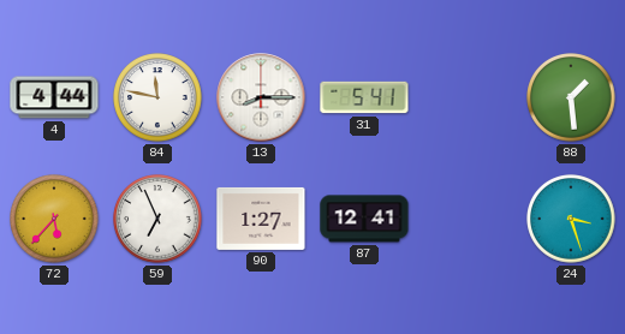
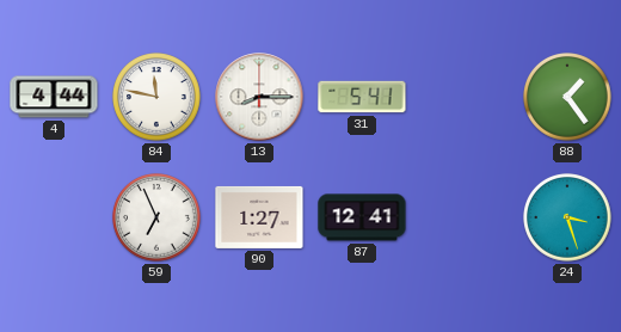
88: 1:29 -> 1:24
72: 5:37 -> none
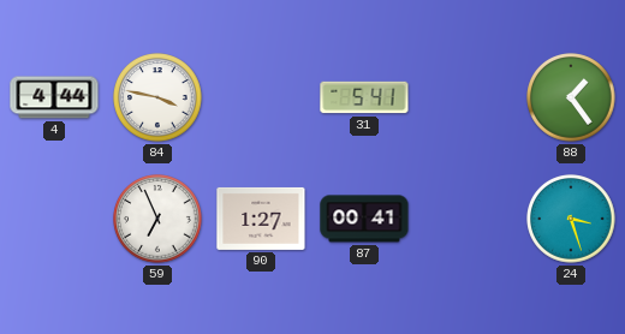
84: 11:47 -> 3:47
13: 8:15 -> none
87: 12:41 -> 00:41
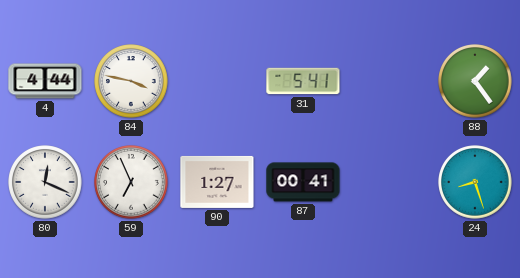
80: none -> 12:19
24: 3:27 -> 8:27
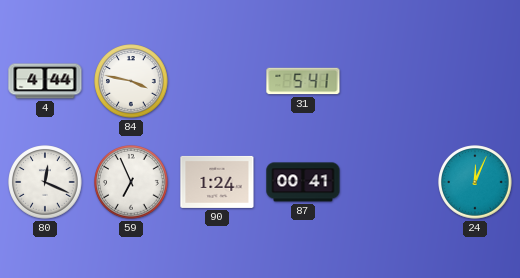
88: 1:24 -> none
90: 1:27 -> 1:24
24: 8:27 -> 12:04
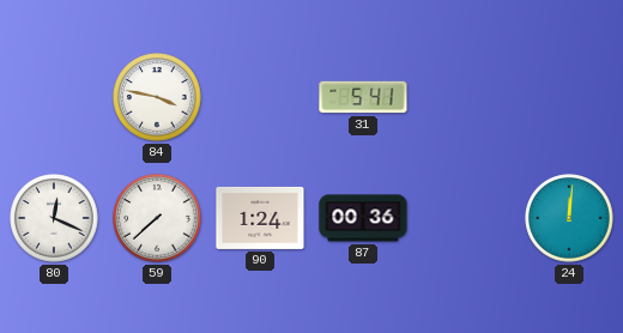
4: 4:44 -> none
59: 6:56 -> 7:38
87: 00:41 -> 00:36
24: 12:04 -> 12:01
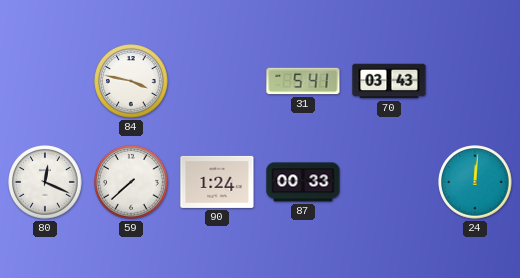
70: none -> 03:43
87: 00:36 -> 00:33
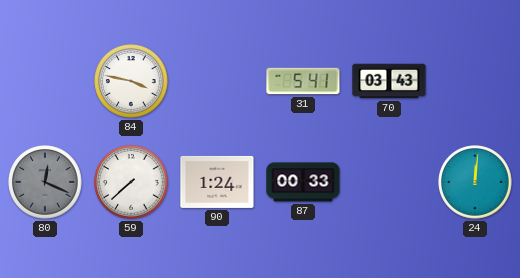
80 dial: white -> grey
